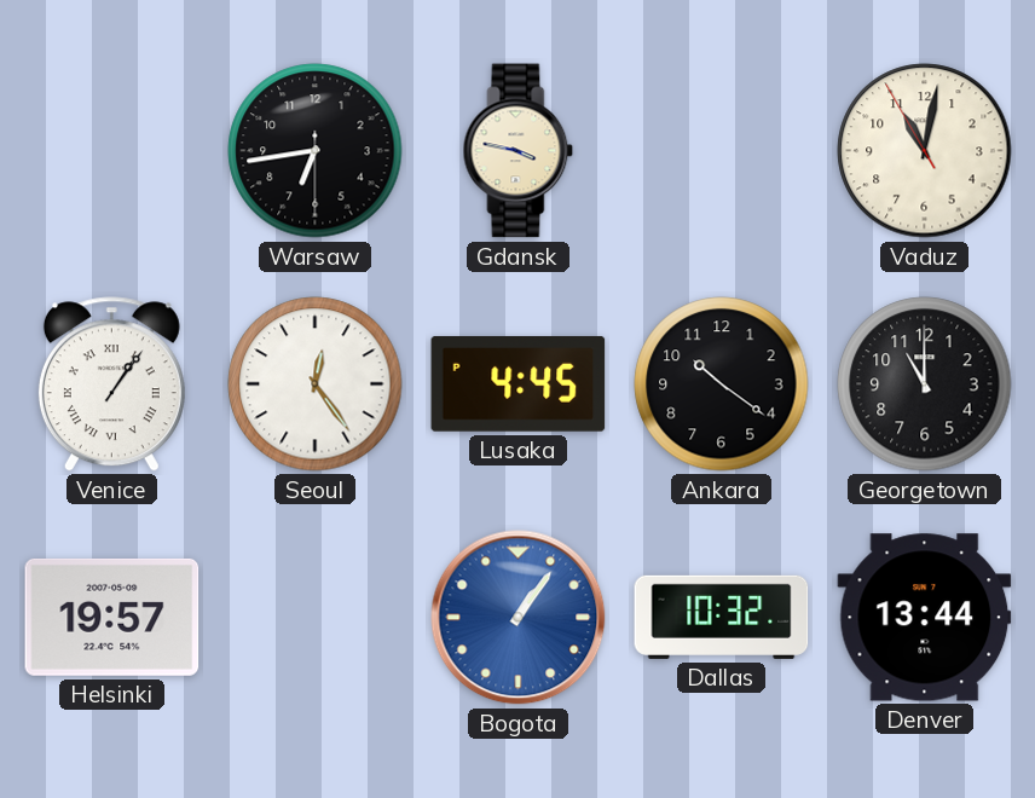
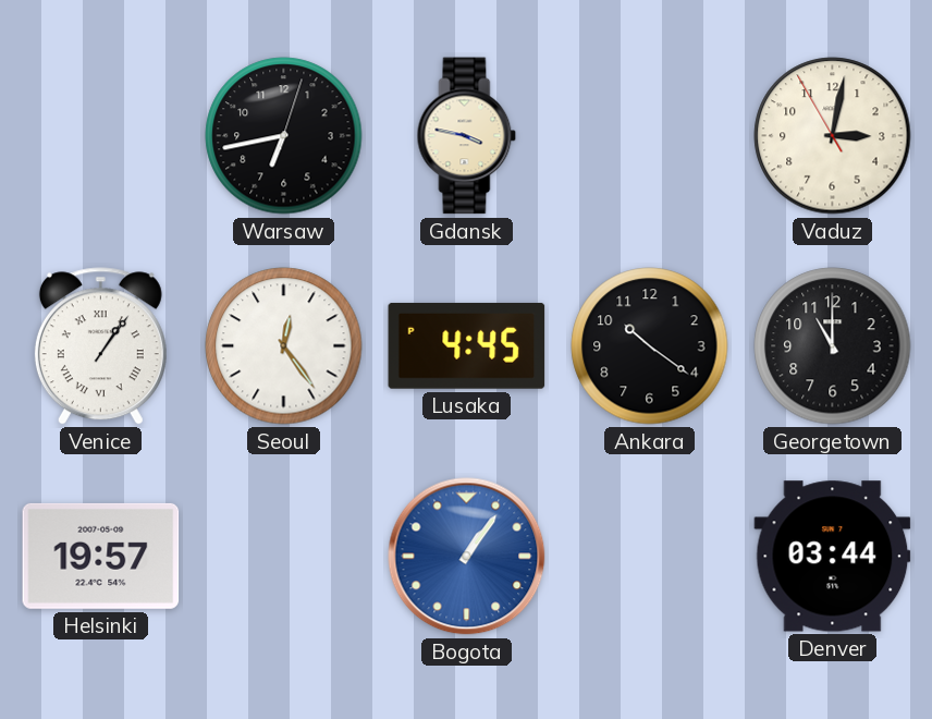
Warsaw: 6:43:30 -> 6:43:03
Vaduz: 11:01 -> 3:01
Dallas: 10:32 -> none
Denver: 13:44 -> 03:44
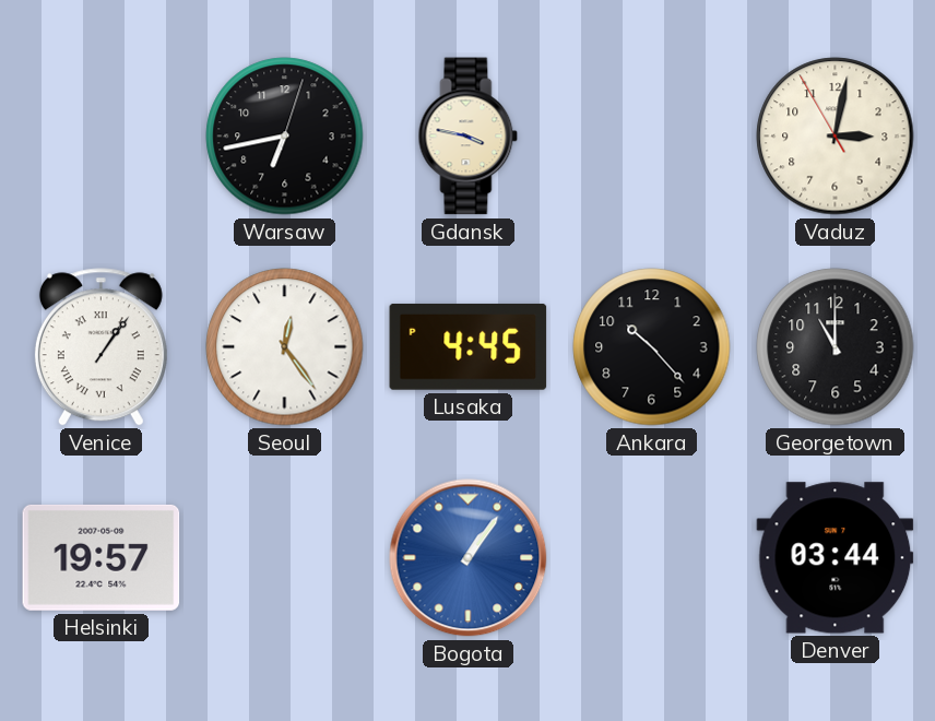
Ankara: 10:21 -> 10:23
